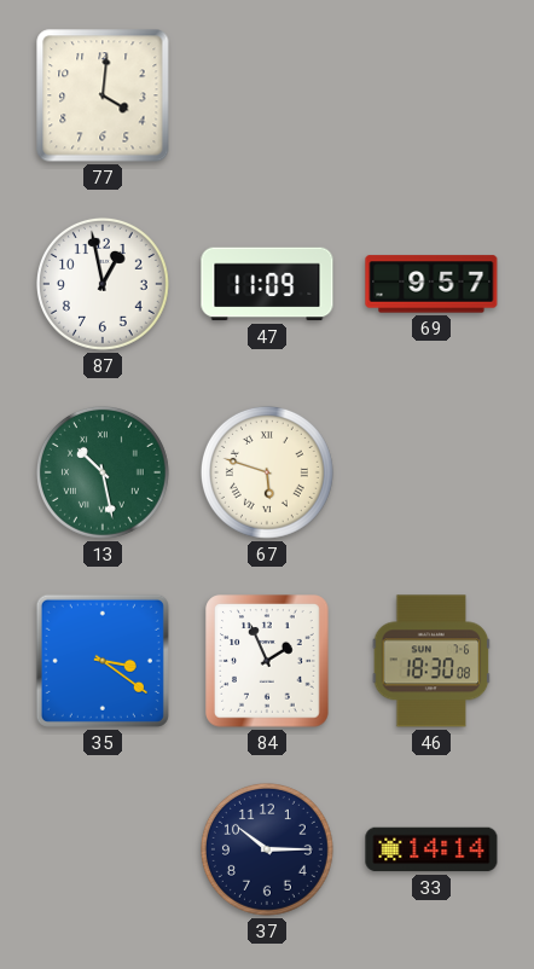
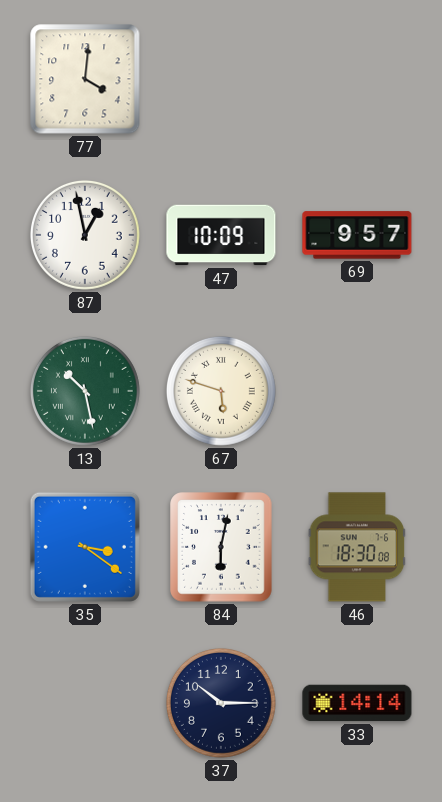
47: 11:09 -> 10:09
84: 1:56 -> 6:02
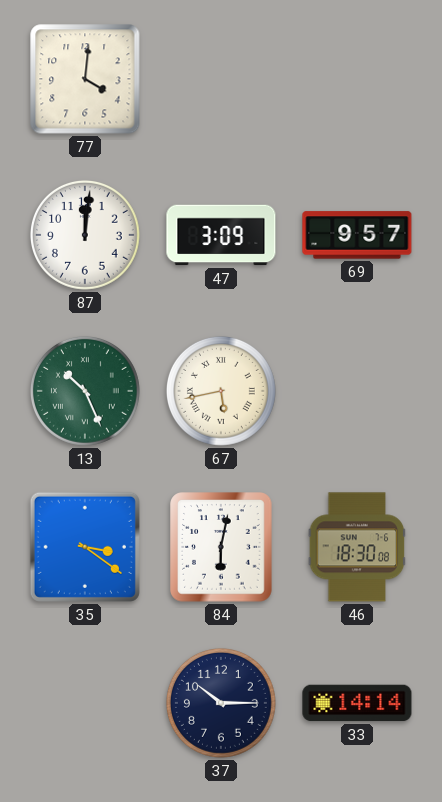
87: 12:58 -> 12:01
47: 10:09 -> 3:09
13: 10:28 -> 10:26
67: 5:48 -> 5:43
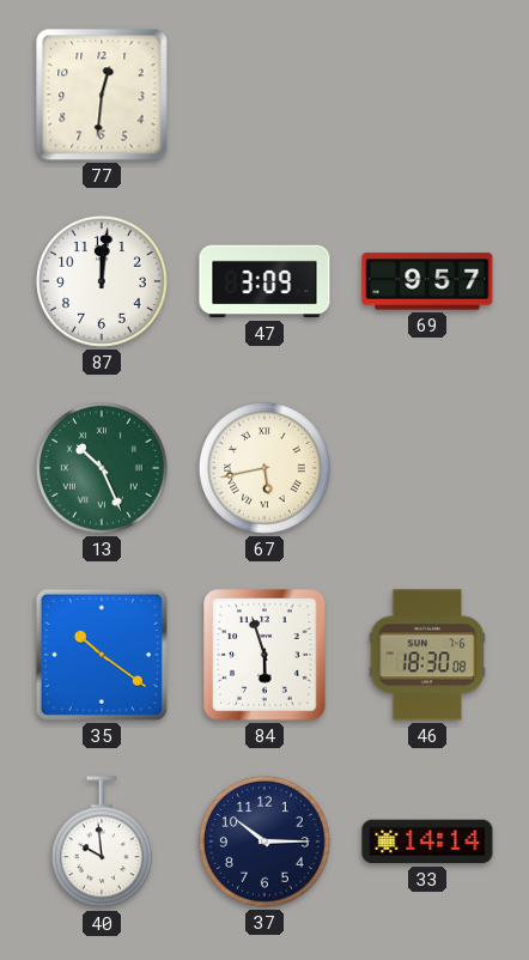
77: 4:01 -> 12:31
35: 3:21 -> 10:21
84: 6:02 -> 5:57
40: none -> 9:59
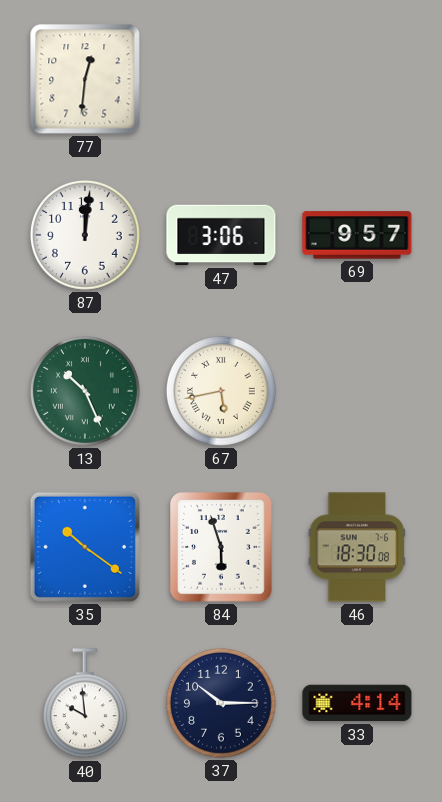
47: 3:09 -> 3:06
33: 14:14 -> 4:14
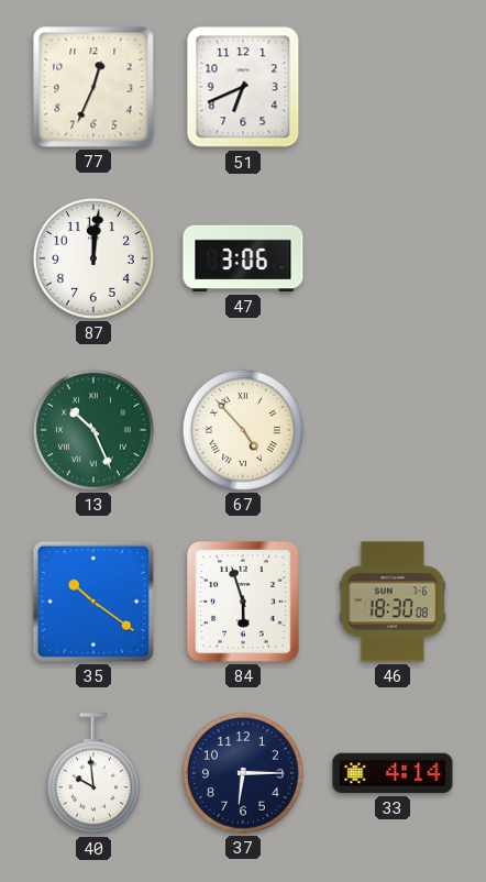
77: 12:31 -> 12:34
51: none -> 6:41
69: 9:57 -> none
67: 5:43 -> 4:53
37: 10:15 -> 6:15
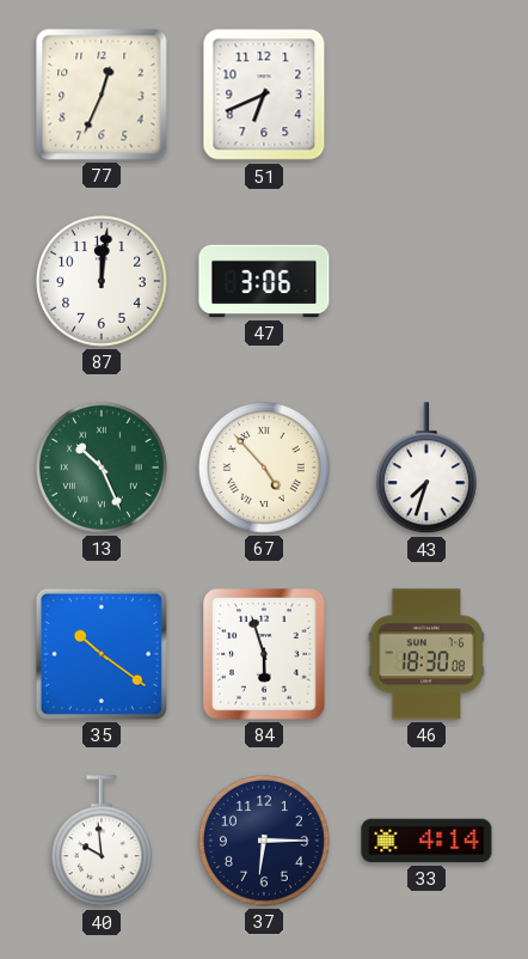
43: none -> 7:33
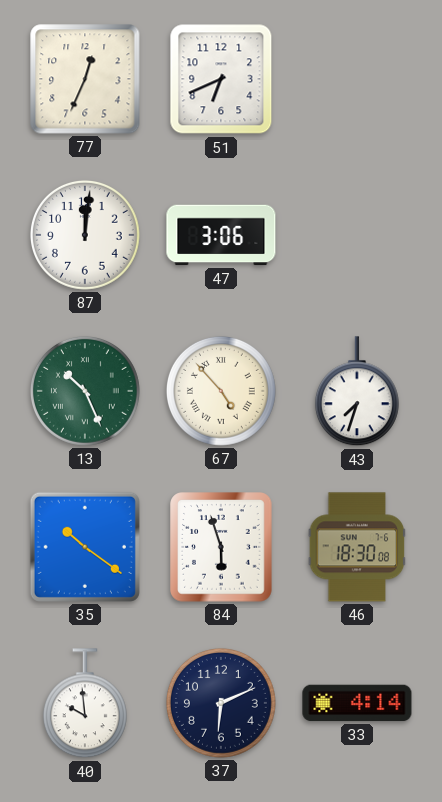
37: 6:15 -> 6:11
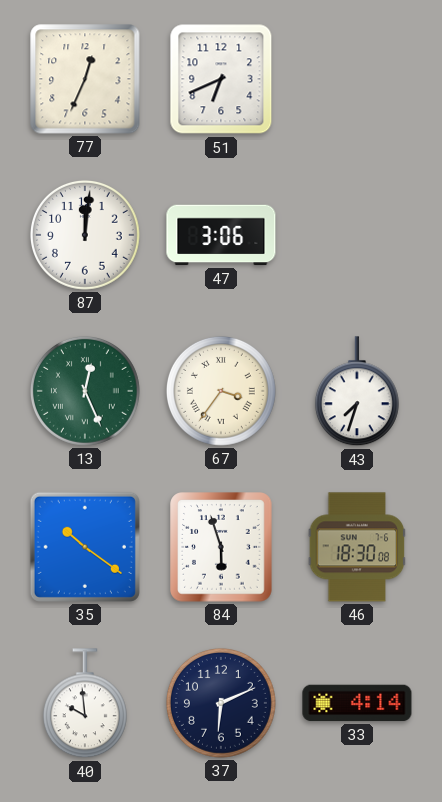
13: 10:26 -> 12:26
67: 4:53 -> 3:36
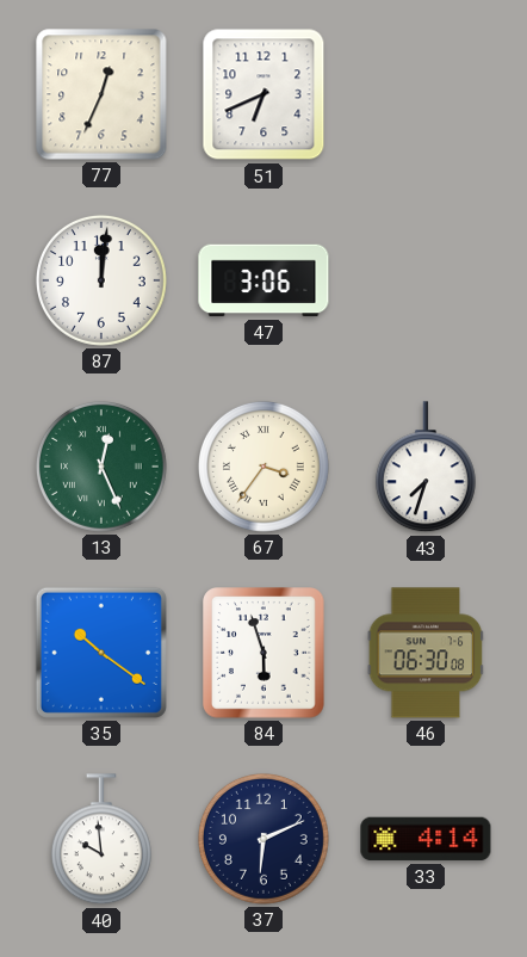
46: 18:30 -> 06:30
